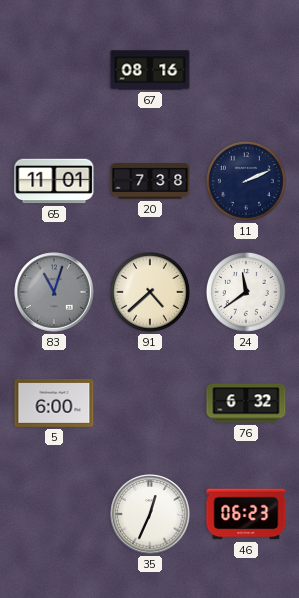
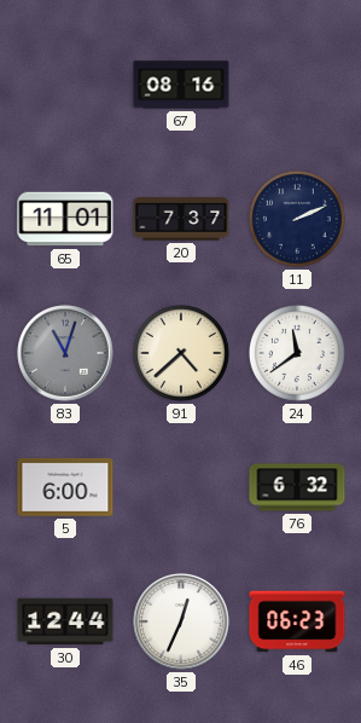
20: 7:38 -> 7:37
30: none -> 12:44
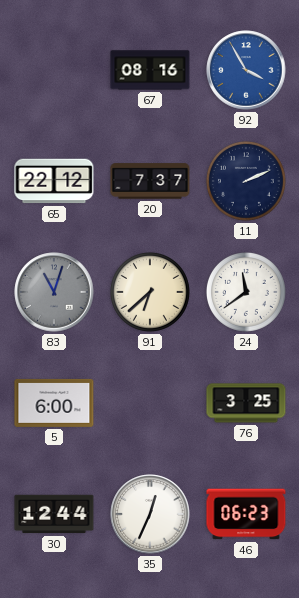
92: none -> 3:55
65: 11:01 -> 22:12
91: 4:38 -> 6:38
76: 6:32 -> 3:25
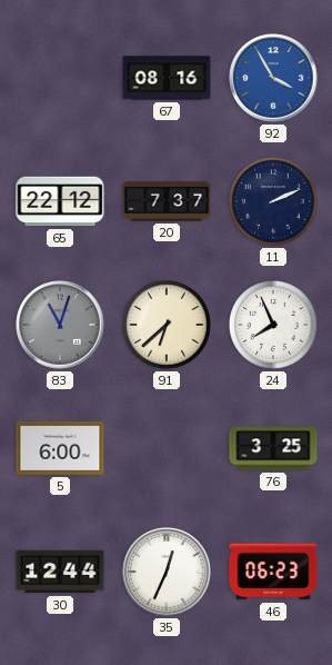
24: 11:39 -> 7:56
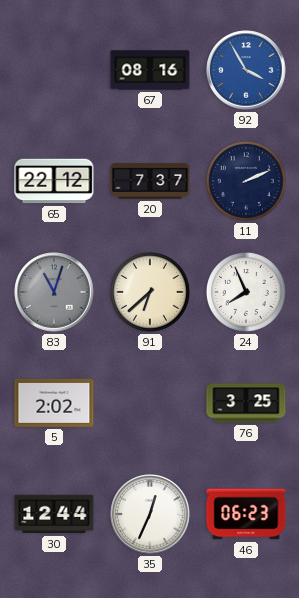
5: 6:00 -> 2:02
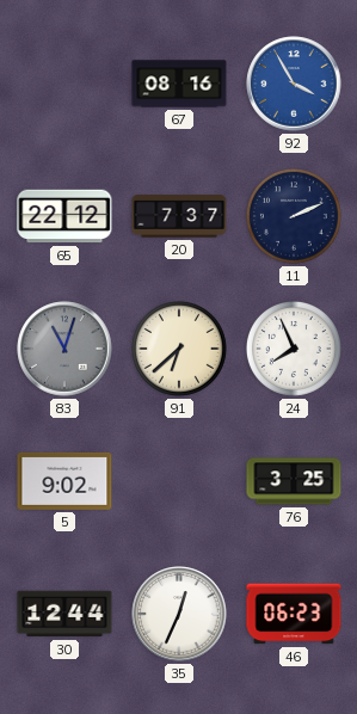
5: 2:02 -> 9:02
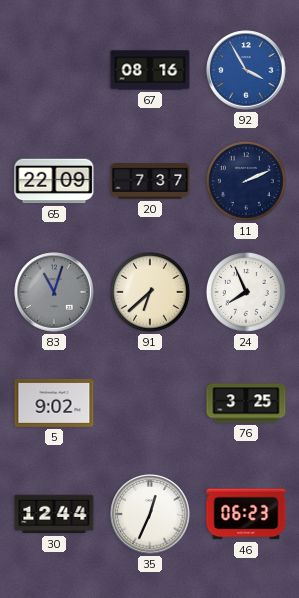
65: 22:12 -> 22:09
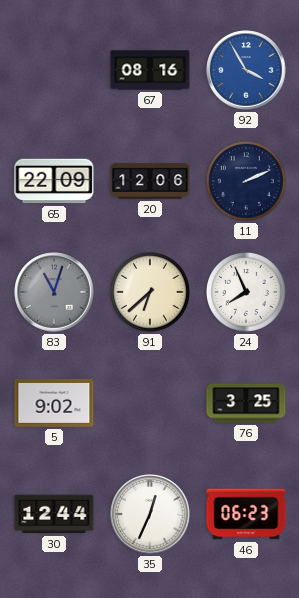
20: 7:37 -> 12:06
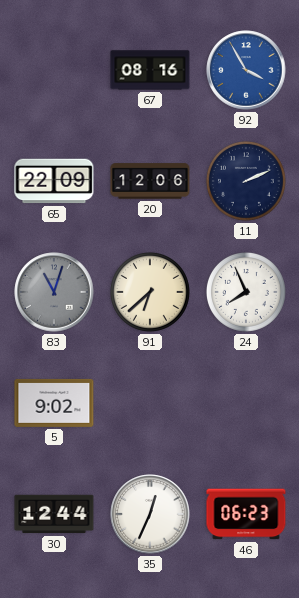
76: 3:25 -> none
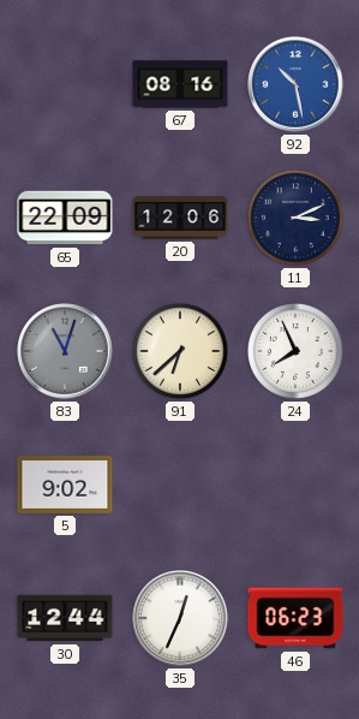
92: 3:55 -> 10:28
11: 2:11 -> 3:11
